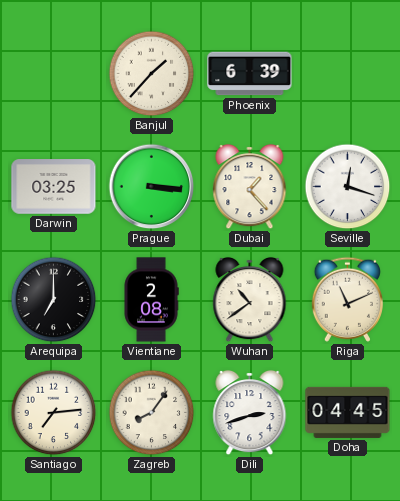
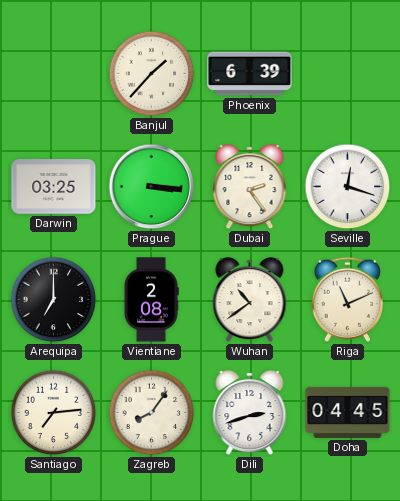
Dubai: 1:23 -> 2:24
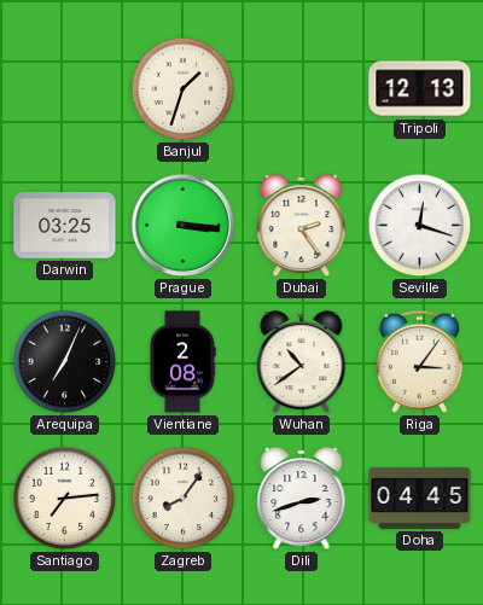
Banjul: 1:37 -> 1:33
Phoenix: 6:39 -> none
Tripoli: none -> 12:13
Arequipa: 7:00 -> 7:04
Riga: 11:11 -> 3:06
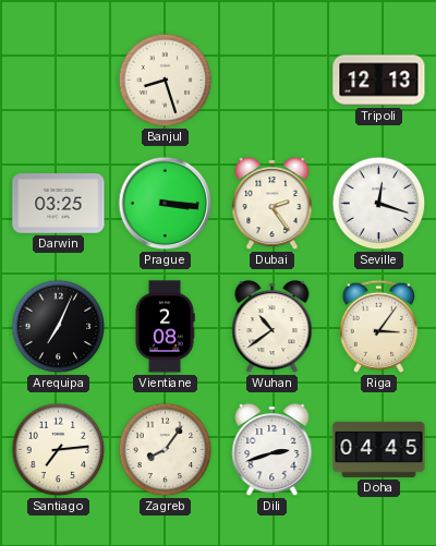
Banjul: 1:33 -> 8:27
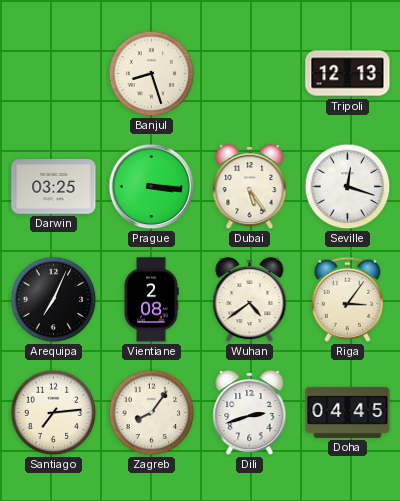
Dubai: 2:24 -> 5:24
Wuhan: 10:39 -> 4:39
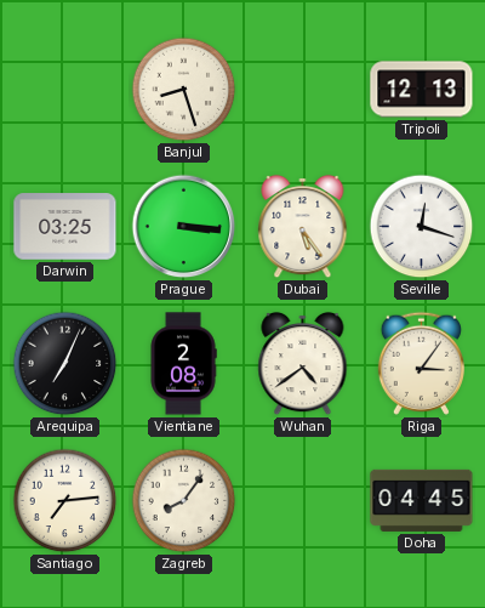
Dili: 2:42 -> none
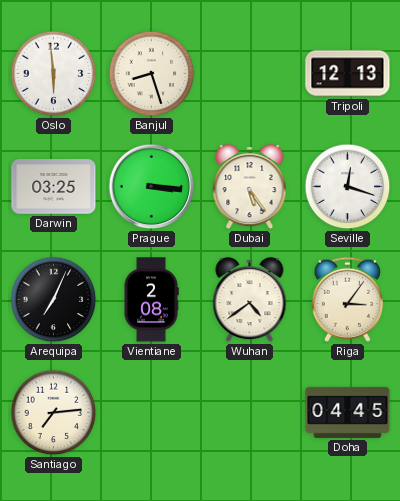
Oslo: none -> 5:59
Zagreb: 8:06 -> none
